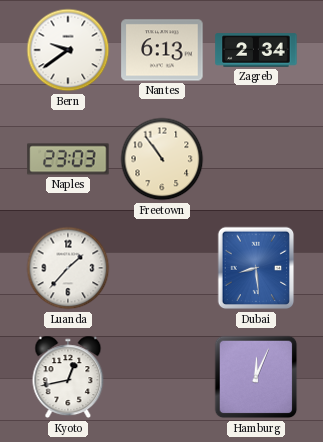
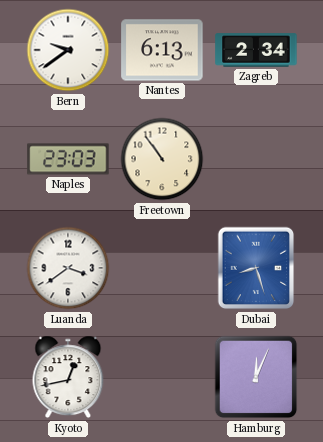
Luanda: 1:37 -> 3:39
Dubai: 8:29 -> 8:27
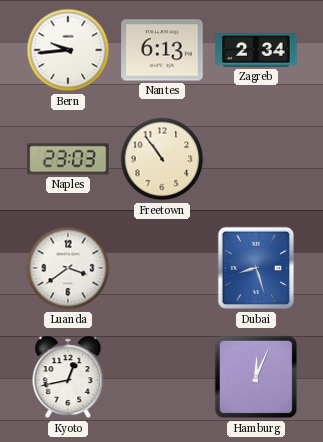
Bern: 9:39 -> 9:44
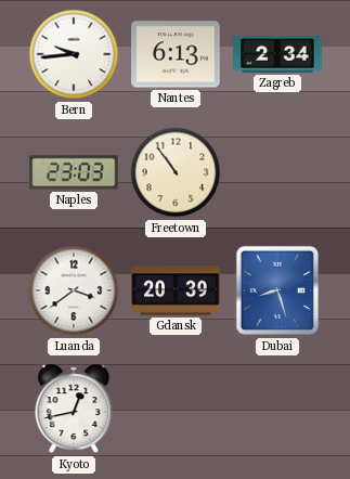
Gdansk: none -> 20:39
Hamburg: 12:04 -> none
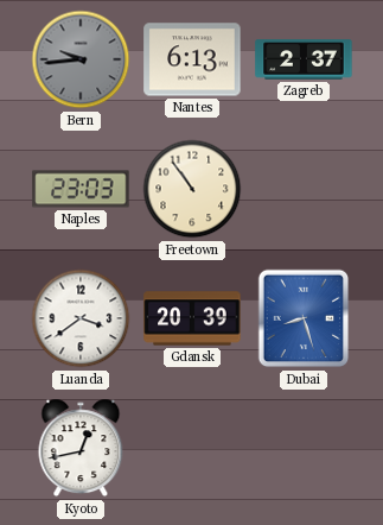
Bern dial: white -> grey
Zagreb: 2:34 -> 2:37
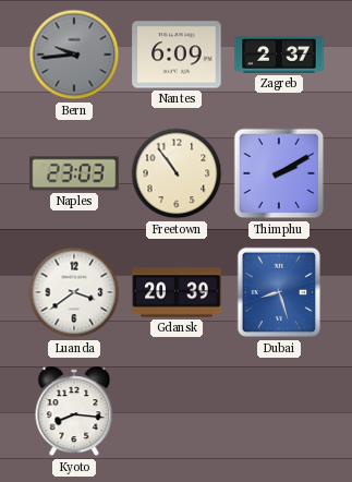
Nantes: 6:13 -> 6:09
Thimphu: none -> 2:10
Kyoto: 12:43 -> 8:16
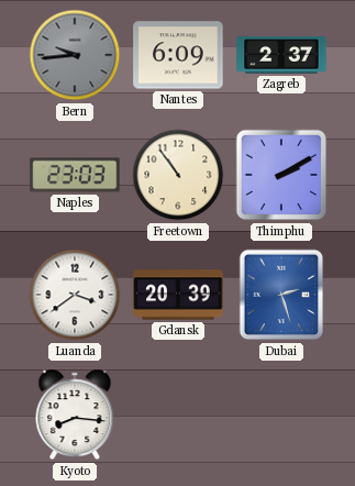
Dubai: 8:27 -> 2:27
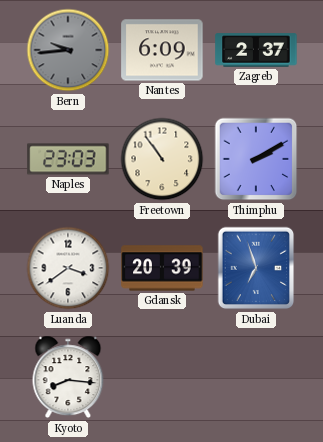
Dubai: 2:27 -> 6:57
